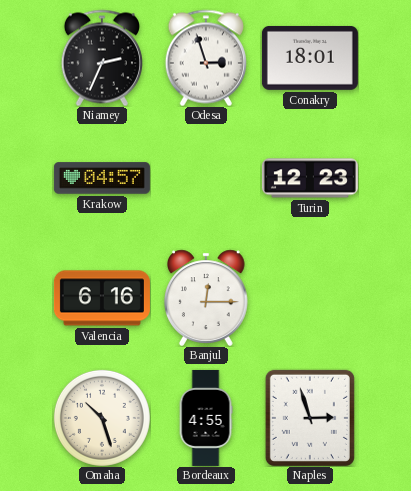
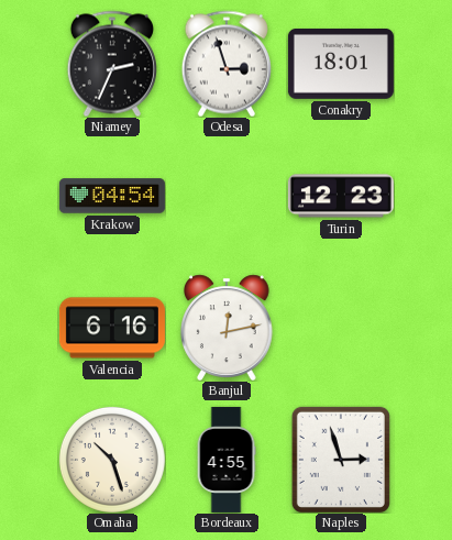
Krakow: 04:57 -> 04:54
Banjul: 12:15 -> 12:13
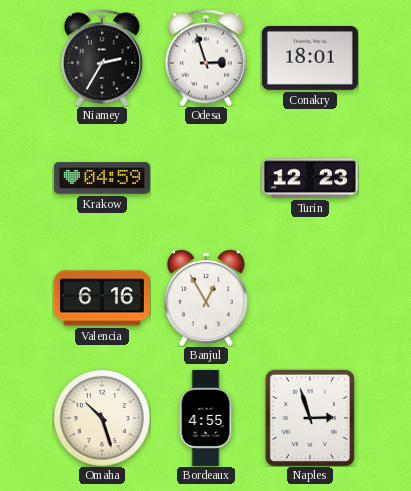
Niamey: 2:34 -> 2:35
Krakow: 04:54 -> 04:59
Banjul: 12:13 -> 12:55
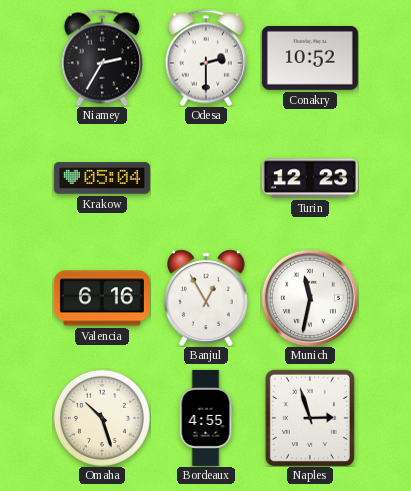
Odesa: 2:57 -> 2:30
Conakry: 18:01 -> 10:52
Krakow: 04:59 -> 05:04
Munich: none -> 11:32
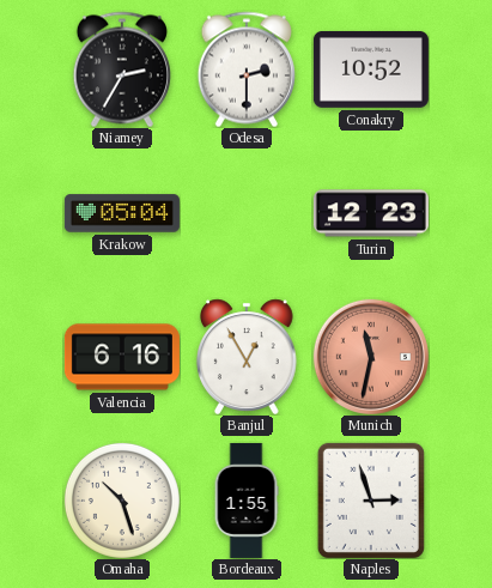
Munich dial: white -> salmon
Bordeaux: 4:55 -> 1:55
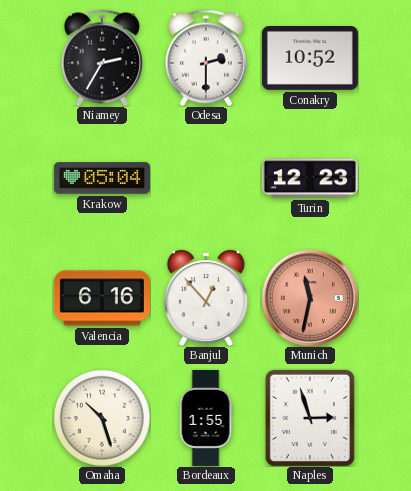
Banjul: 12:55 -> 12:53
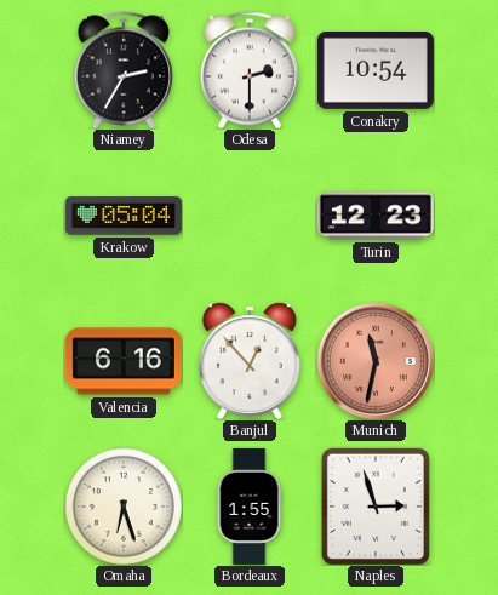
Conakry: 10:52 -> 10:54
Omaha: 10:27 -> 6:27
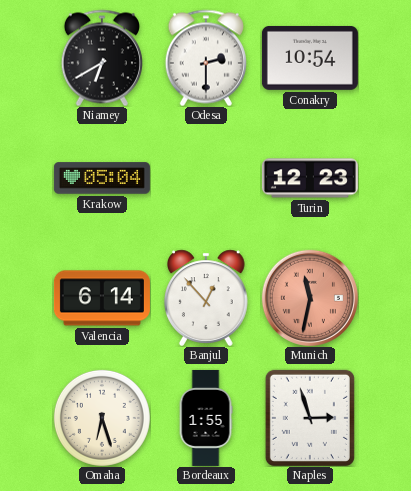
Niamey: 2:35 -> 6:40
Valencia: 6:16 -> 6:14
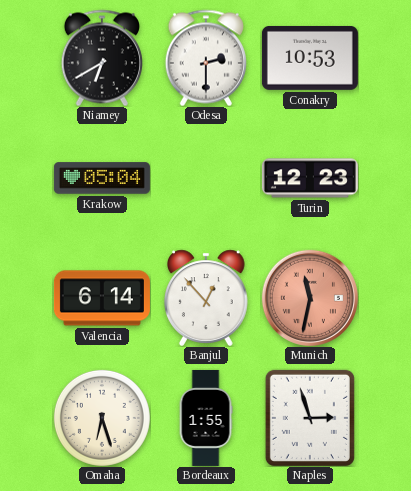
Conakry: 10:54 -> 10:53
